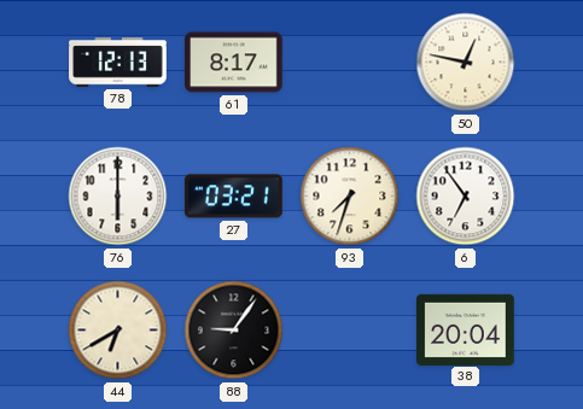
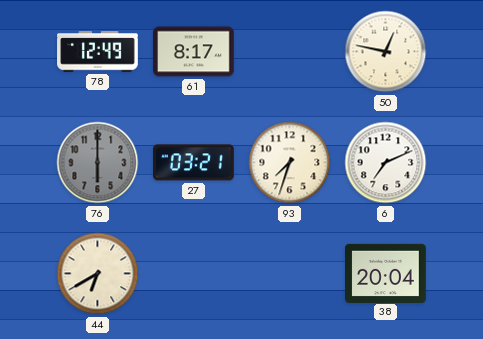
78: 12:13 -> 12:49
76 dial: white -> grey
6: 6:54 -> 7:11
88: 9:06 -> none
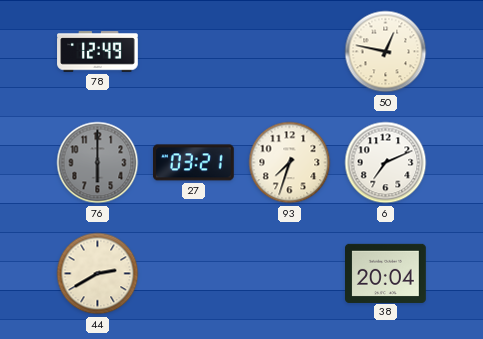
61: 8:17 -> none
44: 6:40 -> 2:40
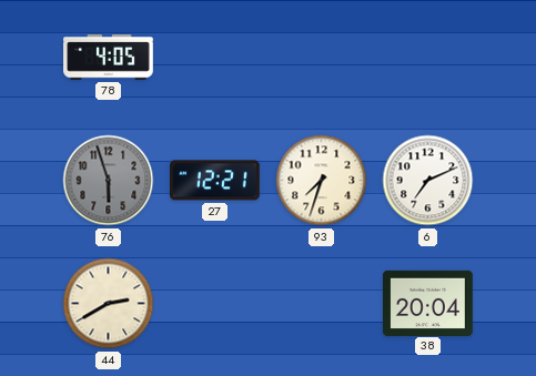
78: 12:49 -> 4:05
50: 12:47 -> none
76: 6:00 -> 5:57
27: 03:21 -> 12:21
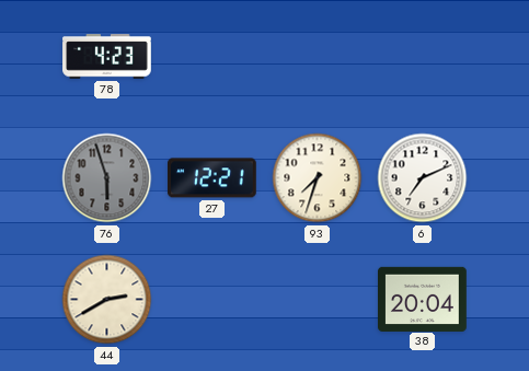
78: 4:05 -> 4:23
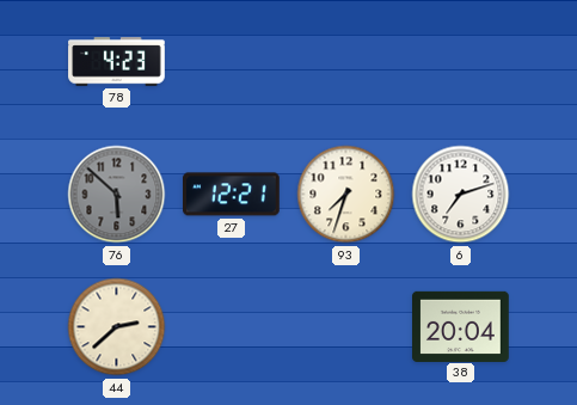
76: 5:57 -> 5:52
6: 7:11 -> 7:12
44: 2:40 -> 2:38
